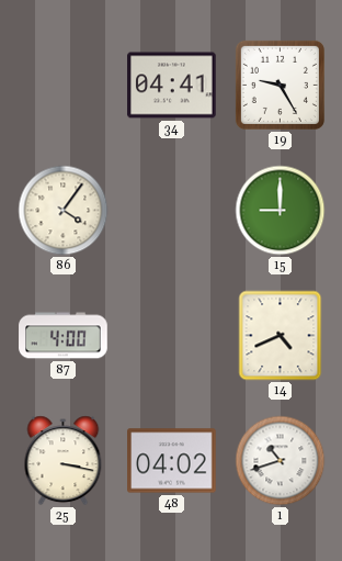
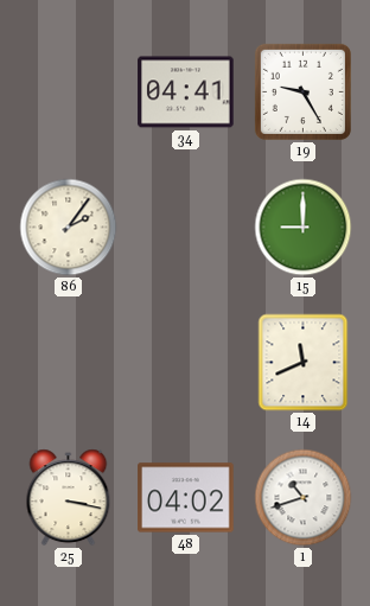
86: 4:06 -> 2:06
87: 4:00 -> none
14: 4:41 -> 11:41
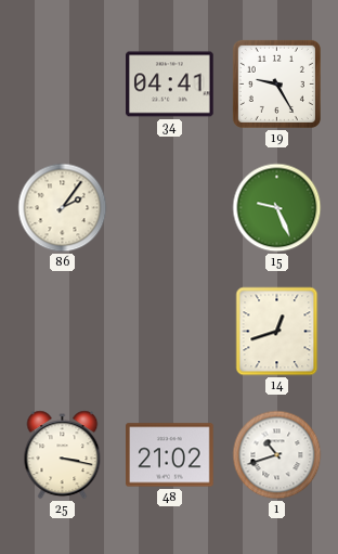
15: 9:00 -> 9:26
14: 11:41 -> 12:42
48: 04:02 -> 21:02
